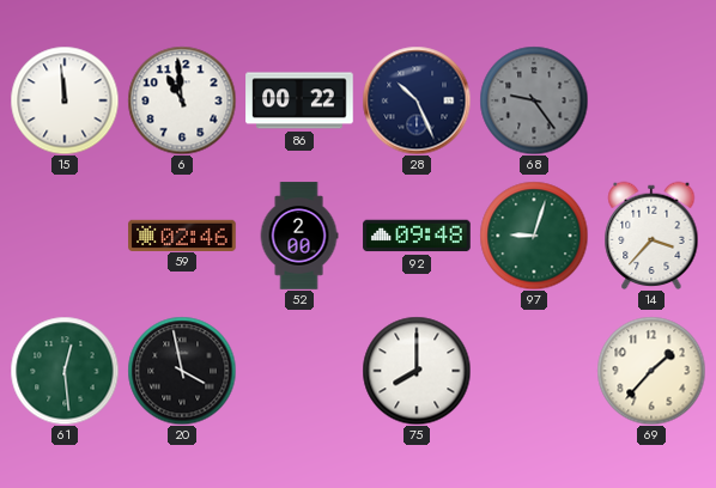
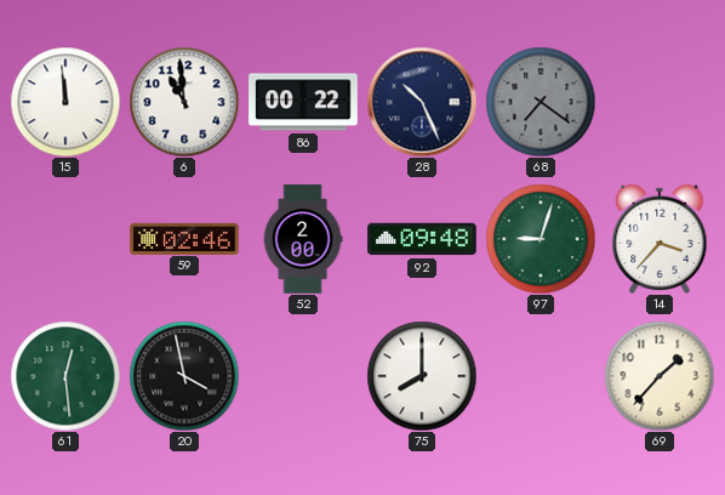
68: 9:24 -> 7:21
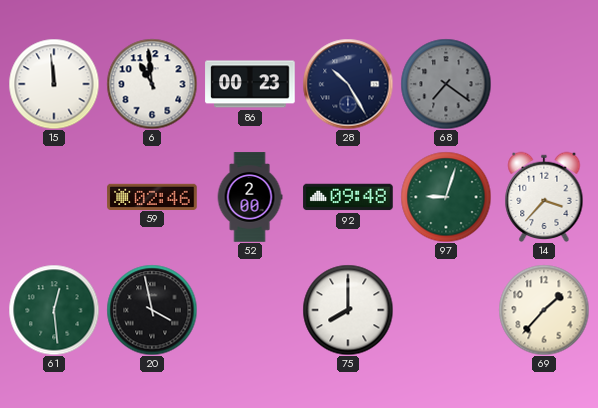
86: 00:22 -> 00:23
28: 10:26 -> 10:25
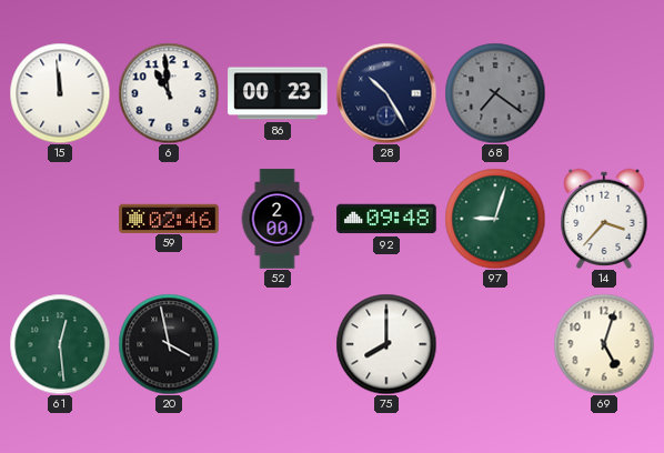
69: 1:37 -> 5:03
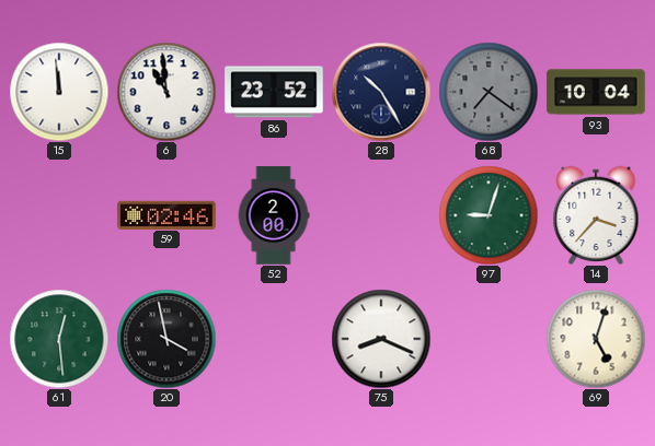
86: 00:23 -> 23:52
93: none -> 10:04
92: 09:48 -> none
75: 8:00 -> 8:19
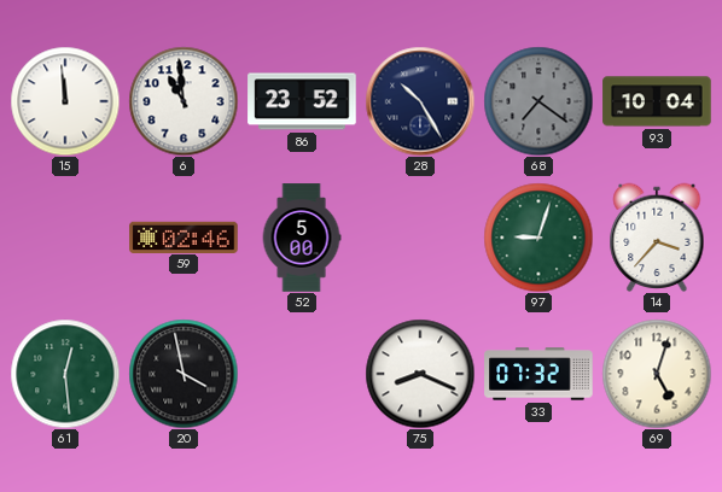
52: 2:00 -> 5:00
33: none -> 07:32
